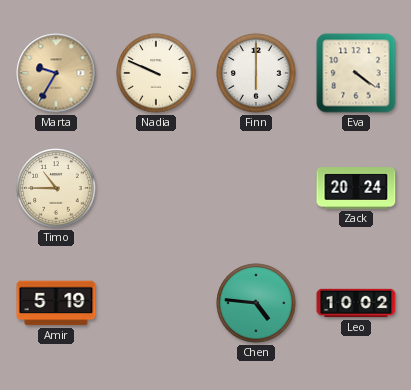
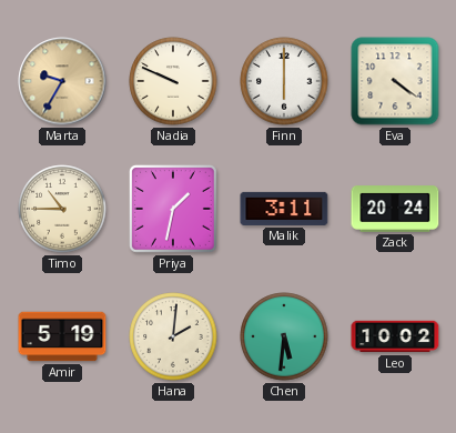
Priya: none -> 1:32
Malik: none -> 3:11
Hana: none -> 2:01
Chen: 4:46 -> 5:31
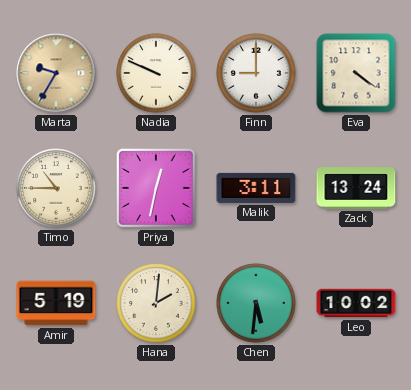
Finn: 6:00 -> 9:00
Priya: 1:32 -> 12:32
Zack: 20:24 -> 13:24
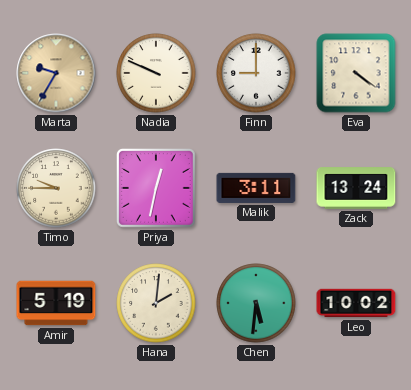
Timo: 10:45 -> 9:45
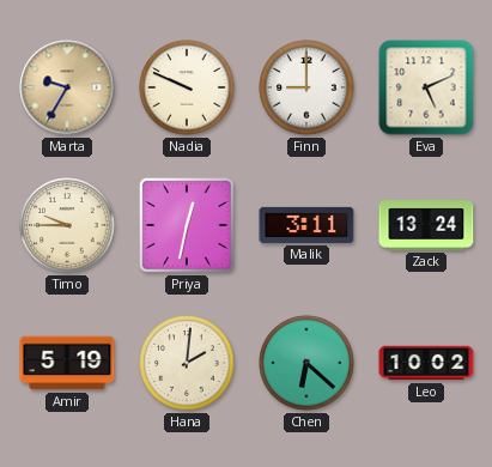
Eva: 4:21 -> 5:11
Chen: 5:31 -> 6:22
